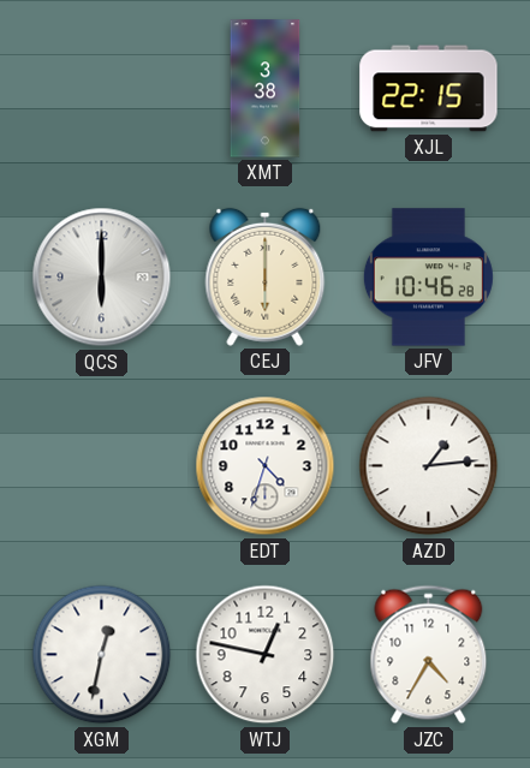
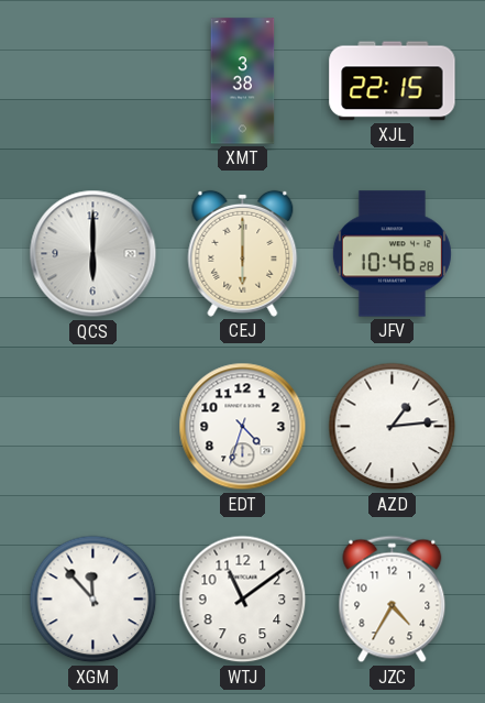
XGM: 12:32 -> 11:53
WTJ: 12:47 -> 11:09
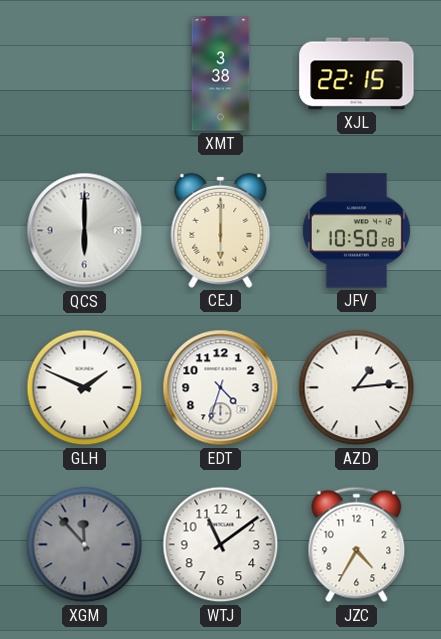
JFV: 10:46 -> 10:50
GLH: none -> 1:49
XGM dial: white -> grey
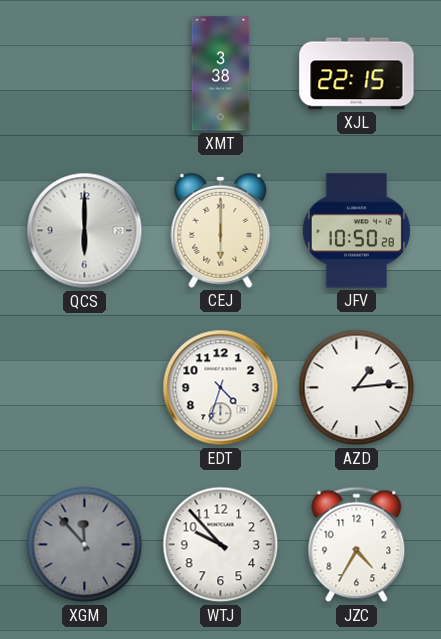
GLH: 1:49 -> none
WTJ: 11:09 -> 9:53
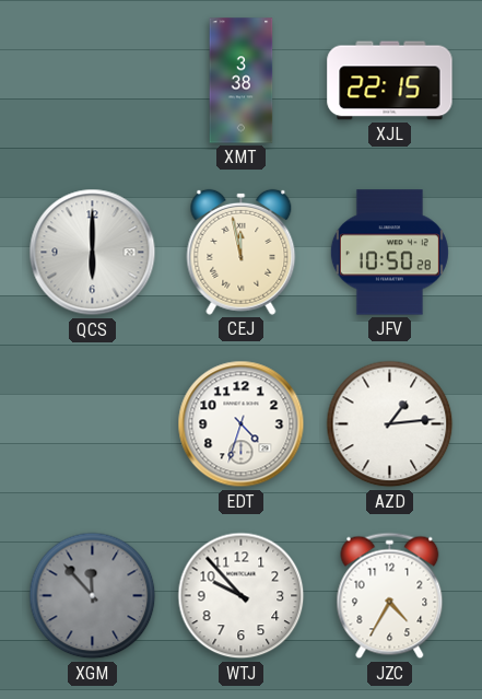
CEJ: 6:00 -> 11:58
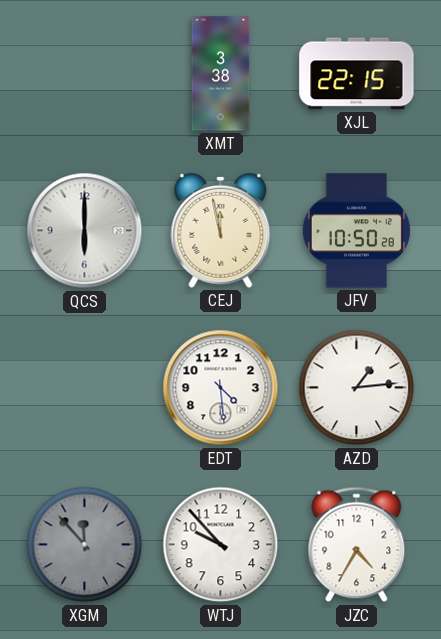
EDT: 4:33 -> 4:29
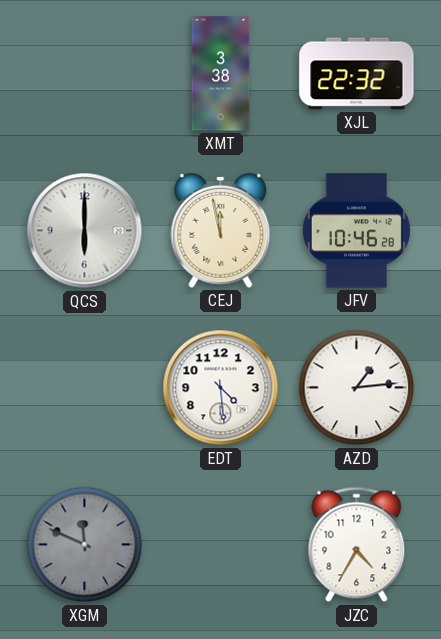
XJL: 22:15 -> 22:32
JFV: 10:50 -> 10:46
XGM: 11:53 -> 11:49
WTJ: 9:53 -> none
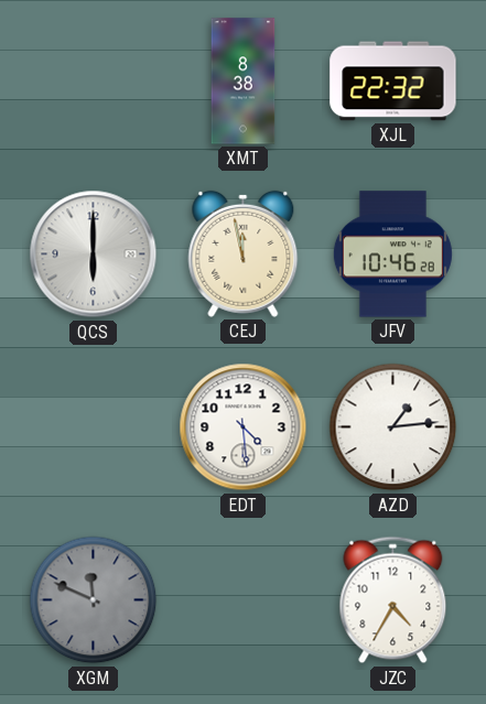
XMT: 3:38 -> 8:38
